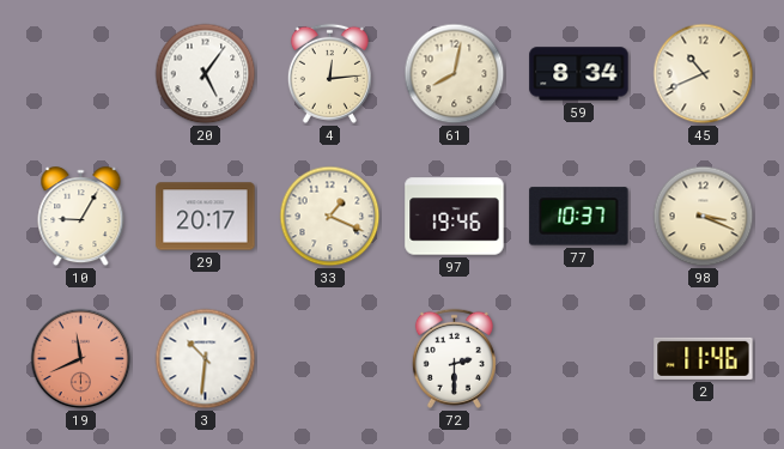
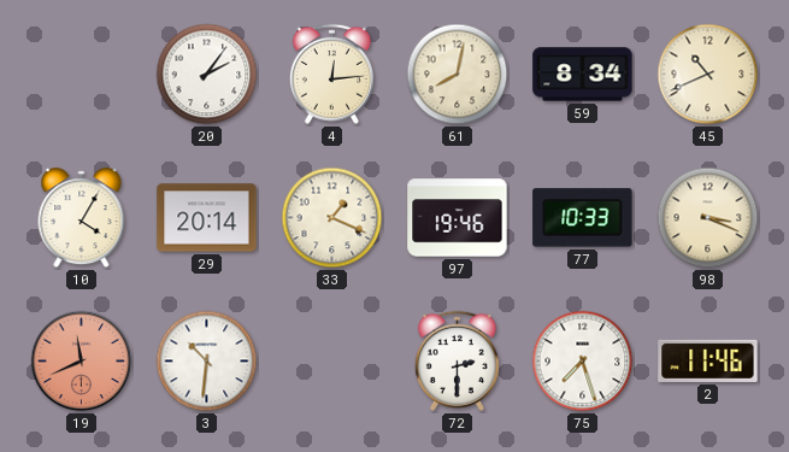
20: 5:06 -> 2:06
10: 9:05 -> 4:05
29: 20:17 -> 20:14
77: 10:37 -> 10:33
75: none -> 7:27
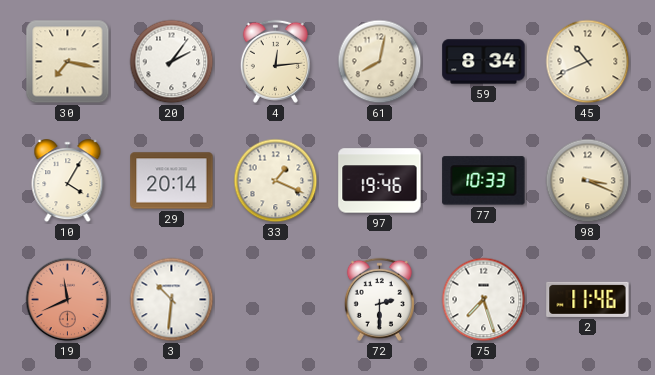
30: none -> 7:17
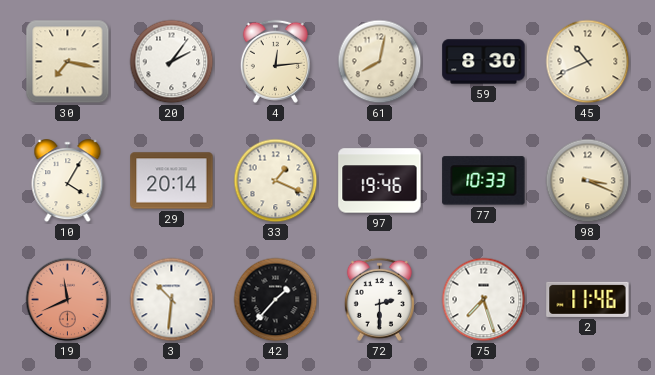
59: 8:34 -> 8:30
42: none -> 1:37
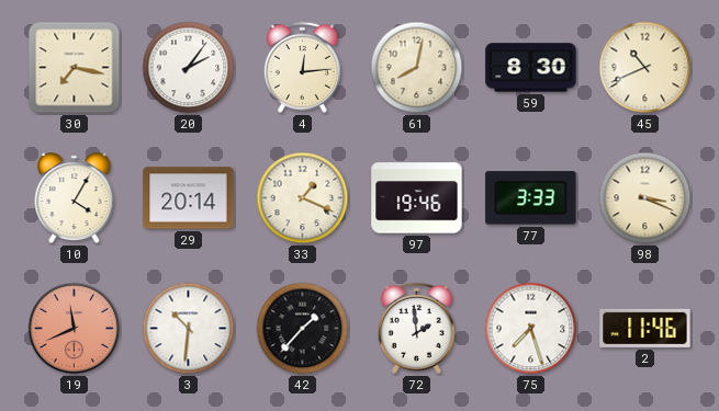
77: 10:33 -> 3:33
72: 2:30 -> 1:59
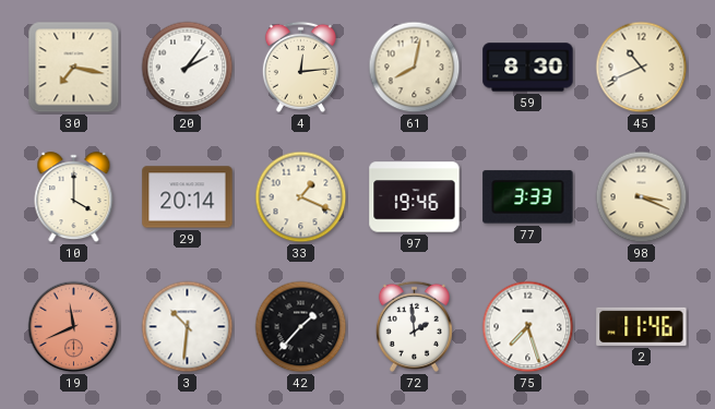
10: 4:05 -> 4:00
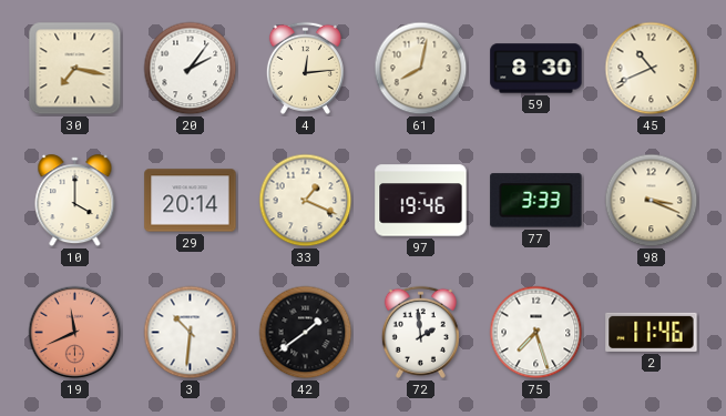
42: 1:37 -> 1:39
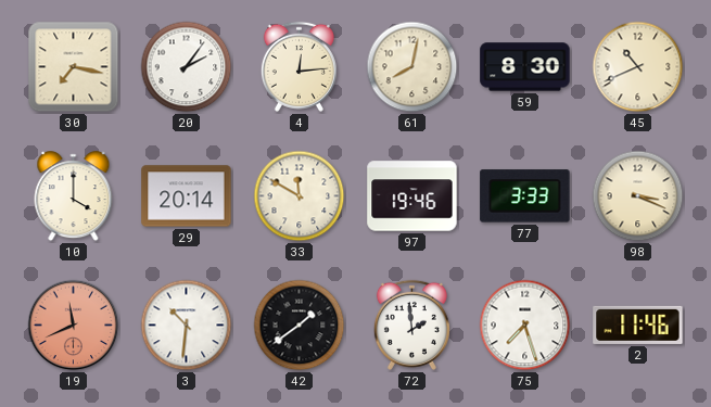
33: 1:19 -> 11:50
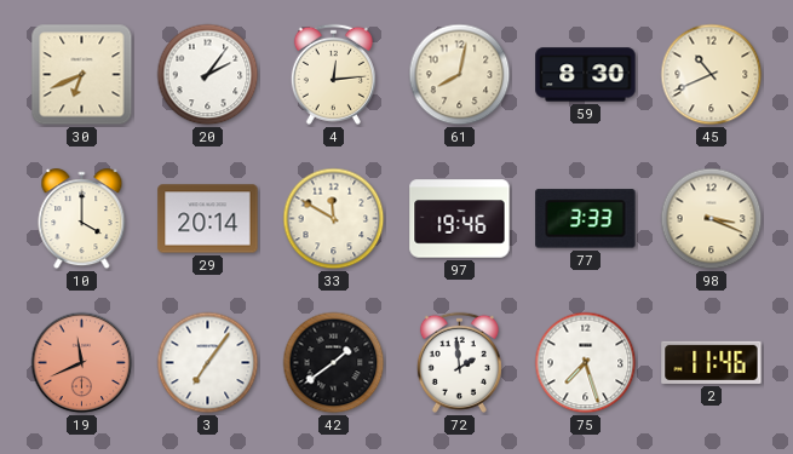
30: 7:17 -> 6:41
3: 10:31 -> 7:06
